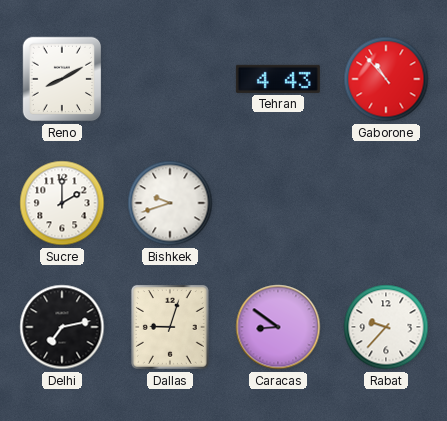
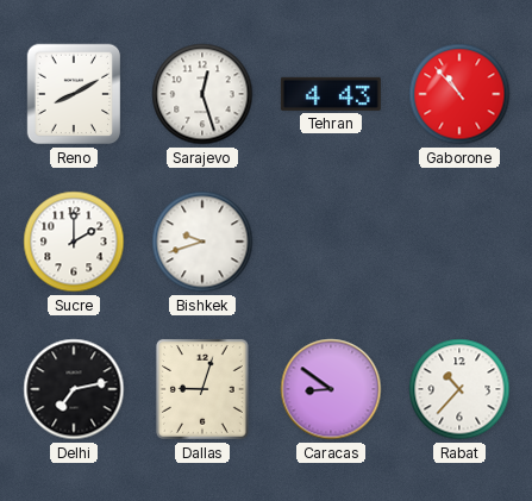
Sarajevo: none -> 12:27
Rabat: 9:37 -> 10:37
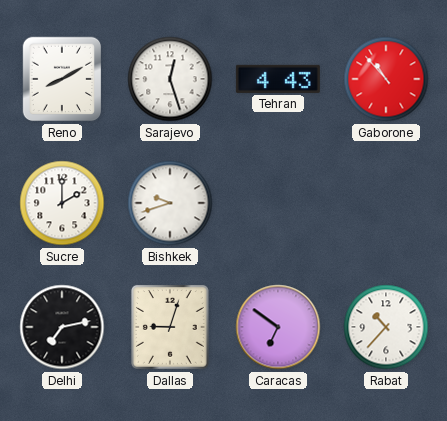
Caracas: 8:51 -> 6:51
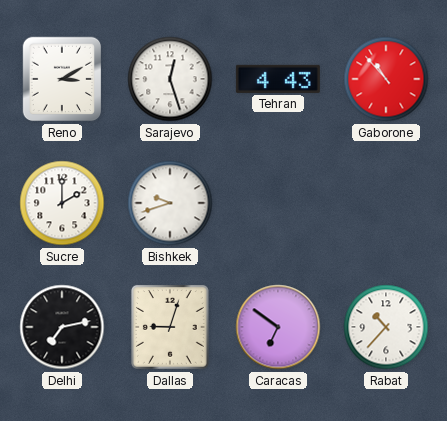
Reno: 8:10 -> 3:10
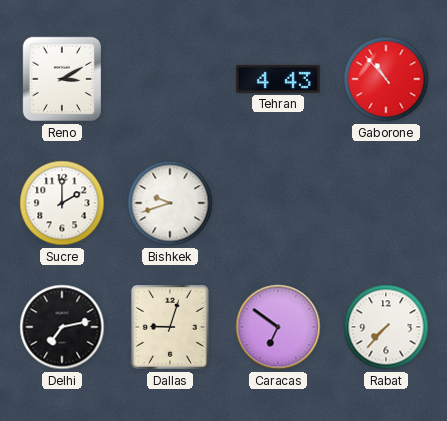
Sarajevo: 12:27 -> none
Rabat: 10:37 -> 7:37
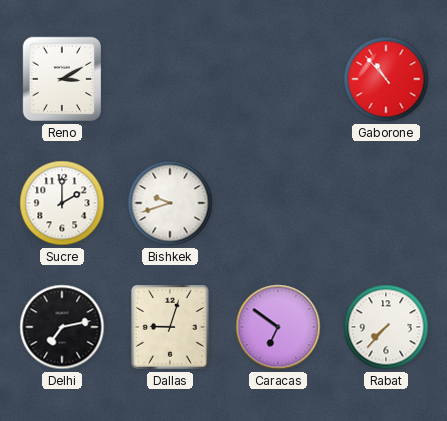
Tehran: 4:43 -> none
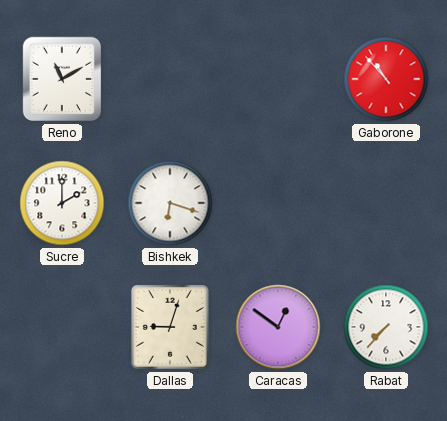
Reno: 3:10 -> 11:10
Bishkek: 9:42 -> 6:18
Delhi: 7:13 -> none
Caracas: 6:51 -> 12:51
